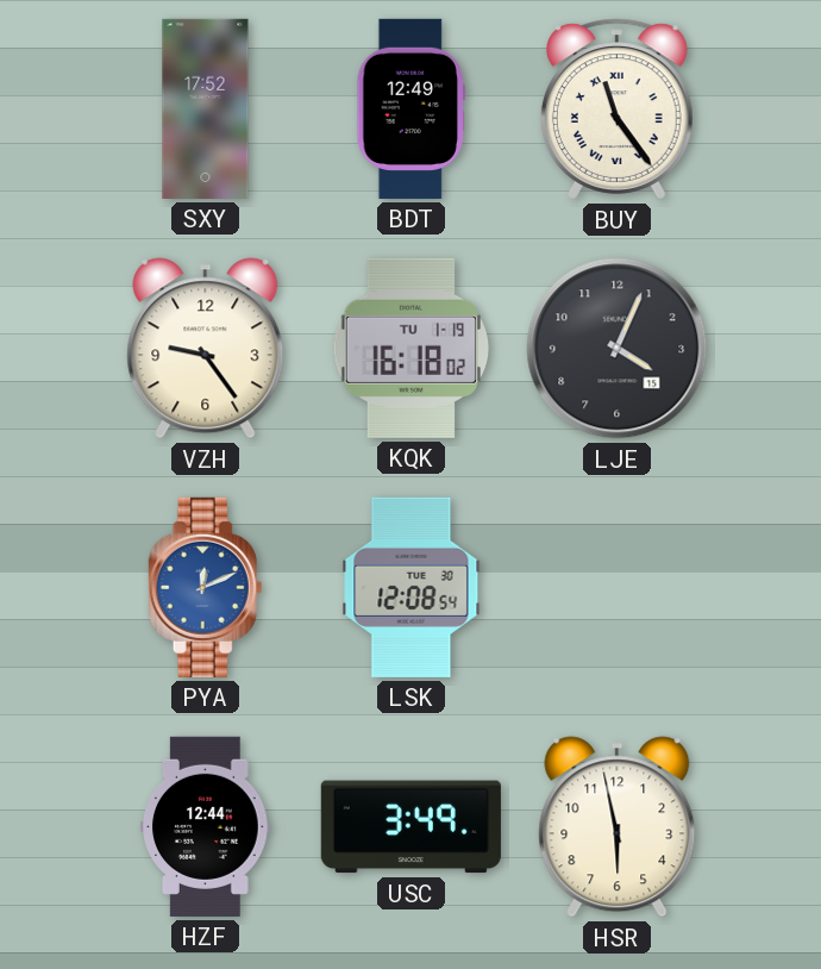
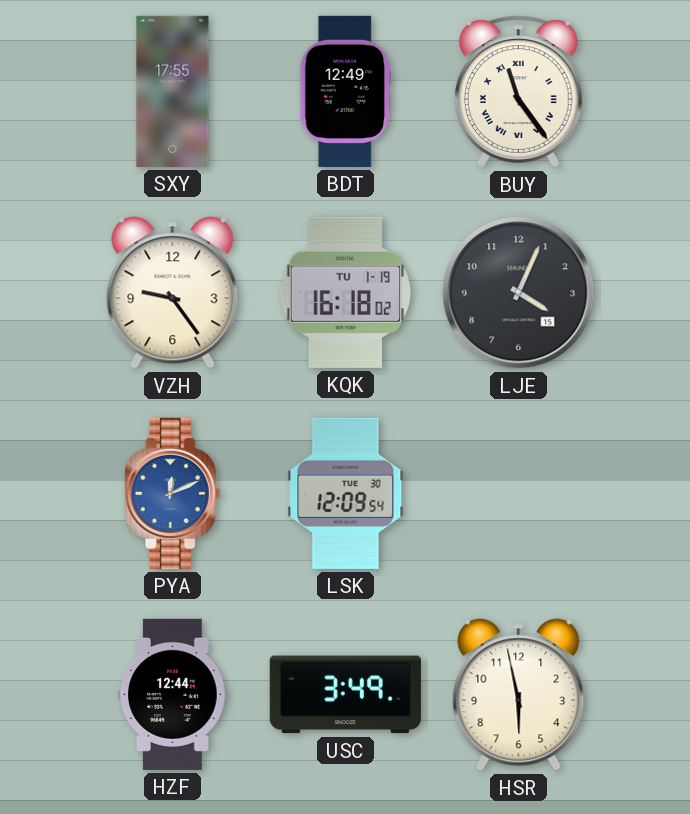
SXY: 17:52 -> 17:55
LSK: 12:08 -> 12:09
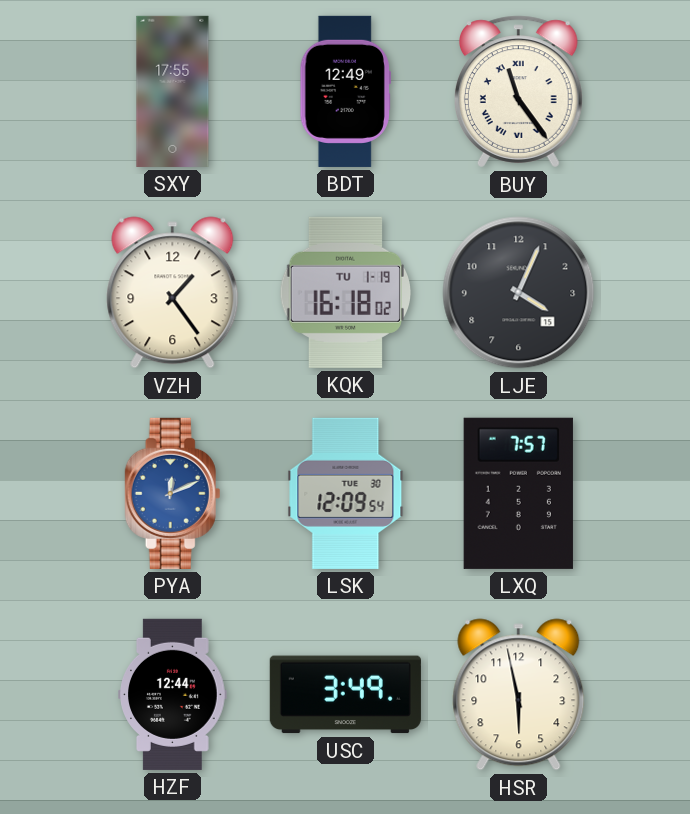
VZH: 9:24 -> 1:24
LXQ: none -> 7:57
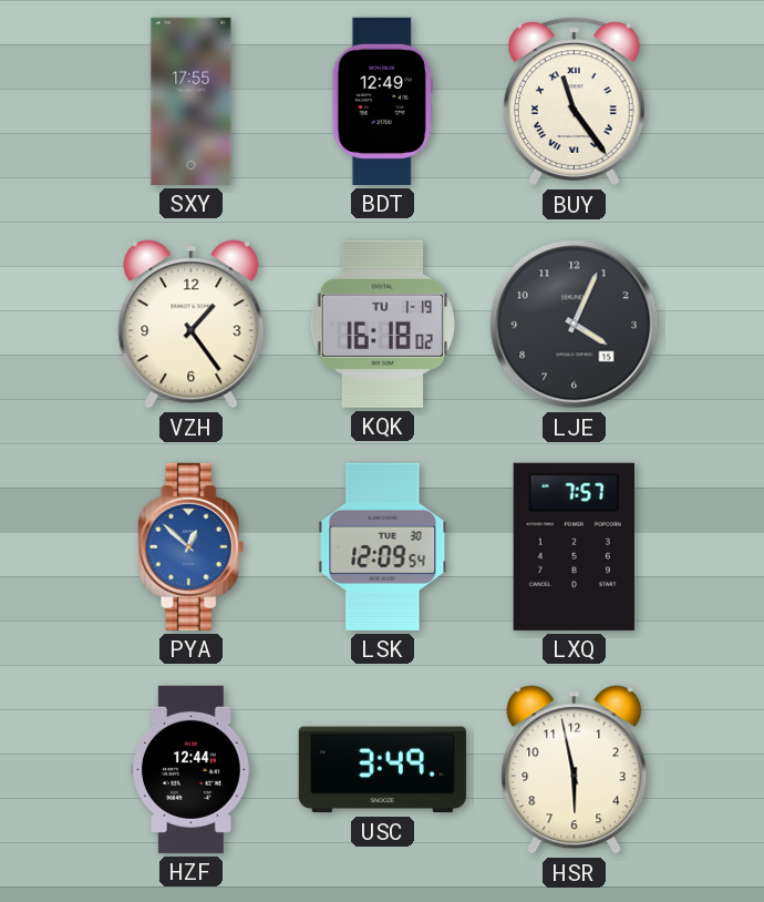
PYA: 12:11 -> 12:52
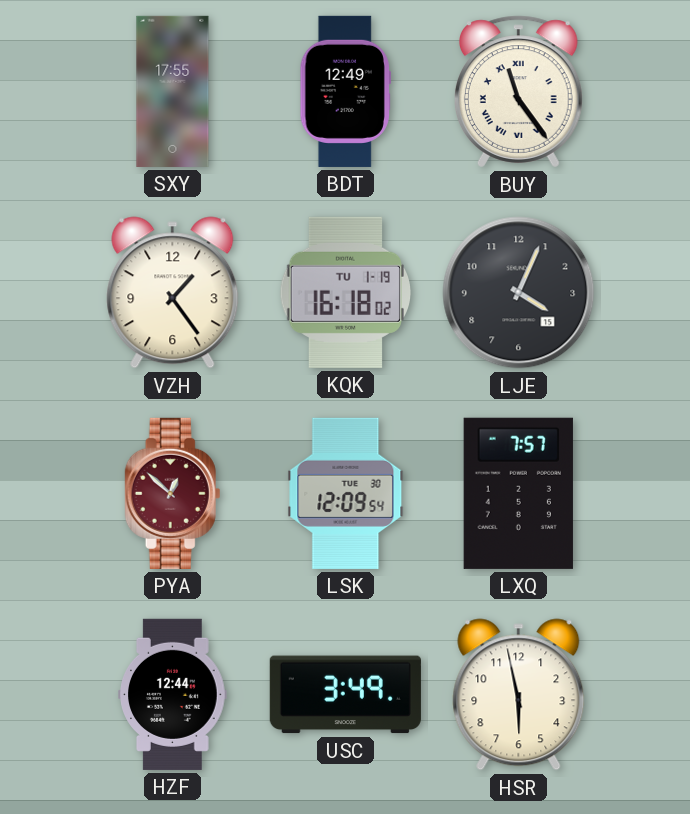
PYA dial: blue -> burgundy
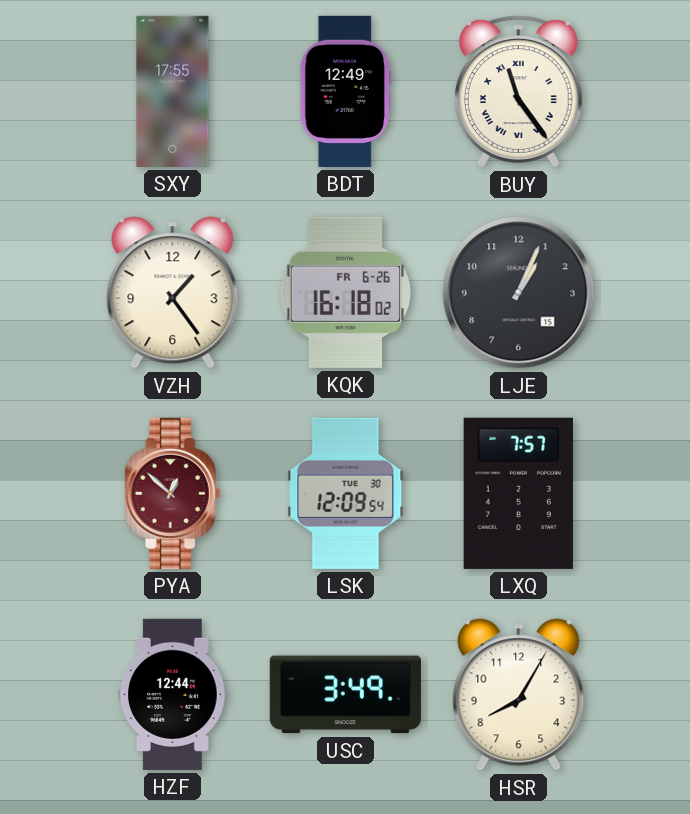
KQK date: TU 1-19 -> FR 6-26
LJE: 4:04 -> 1:04
HSR: 5:58 -> 8:05
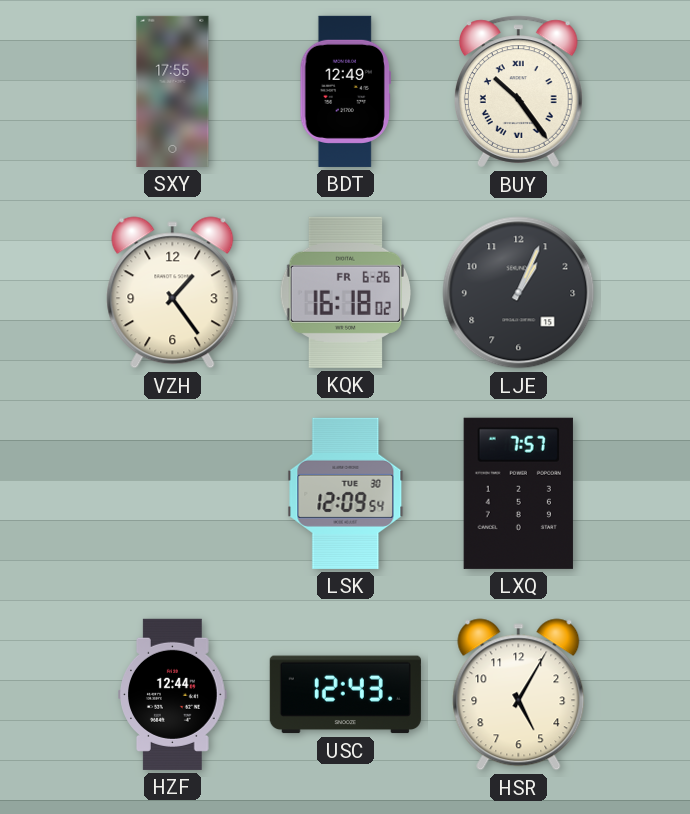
BUY: 11:24 -> 10:24
PYA: 12:52 -> none
USC: 3:49 -> 12:43
HSR: 8:05 -> 5:05
